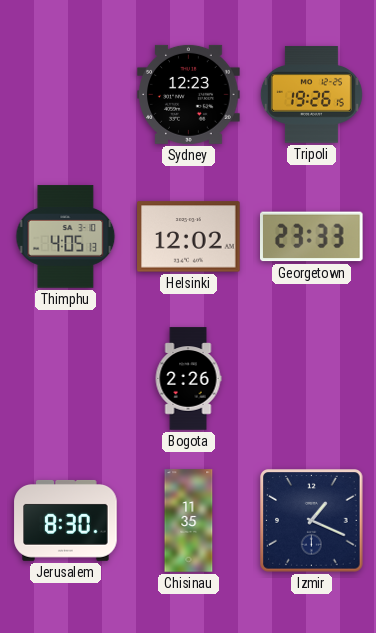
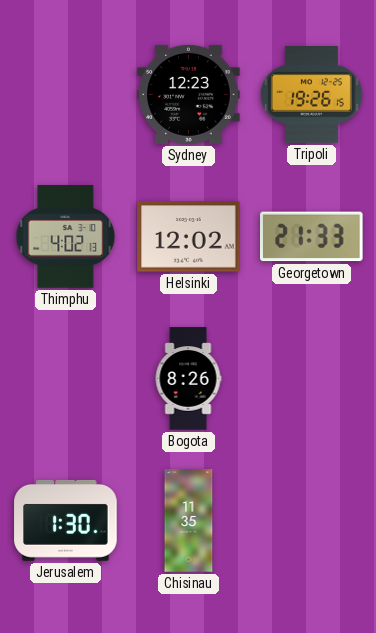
Thimphu: 4:05 -> 4:02
Georgetown: 23:33 -> 21:33
Bogota: 2:26 -> 8:26
Jerusalem: 8:30 -> 1:30
Izmir: 1:19 -> none
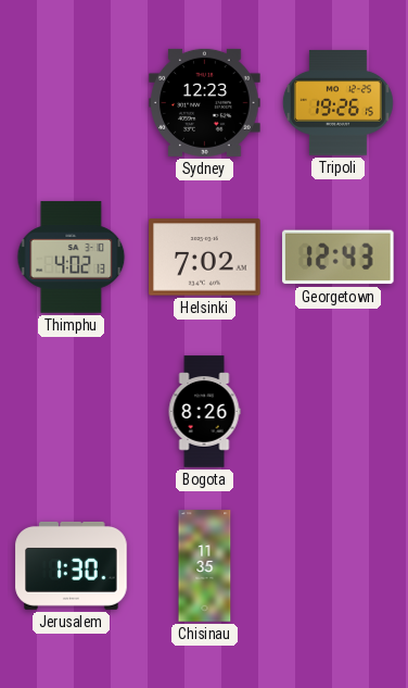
Helsinki: 12:02 -> 7:02
Georgetown: 21:33 -> 12:43
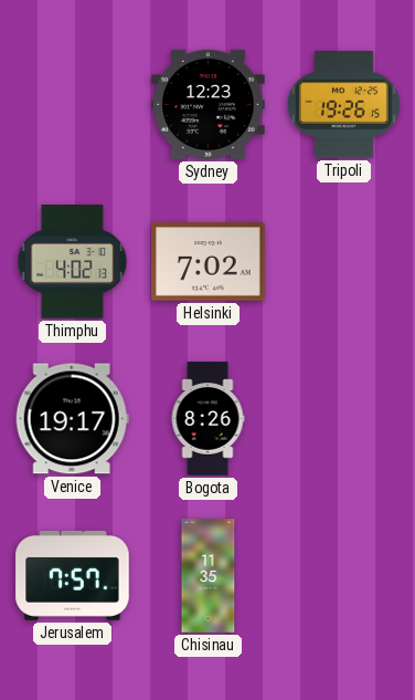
Georgetown: 12:43 -> none
Venice: none -> 19:17
Jerusalem: 1:30 -> 7:57
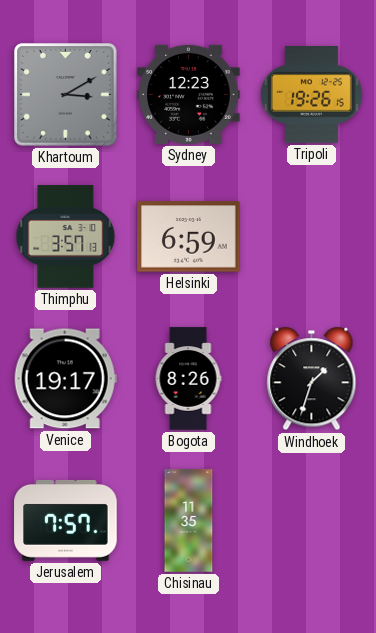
Khartoum: none -> 3:10
Thimphu: 4:02 -> 3:57
Helsinki: 7:02 -> 6:59
Windhoek: none -> 1:33
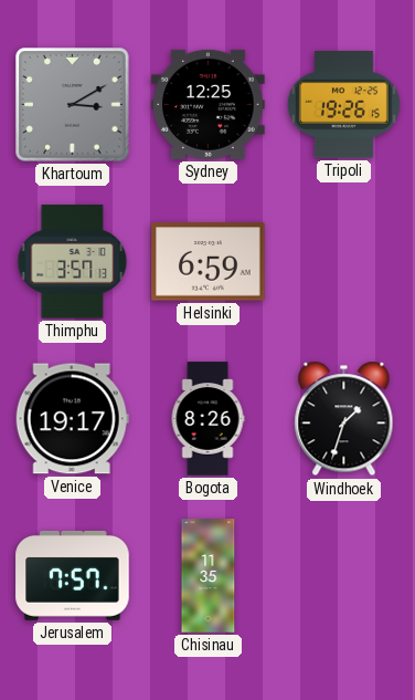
Sydney: 12:23 -> 12:25
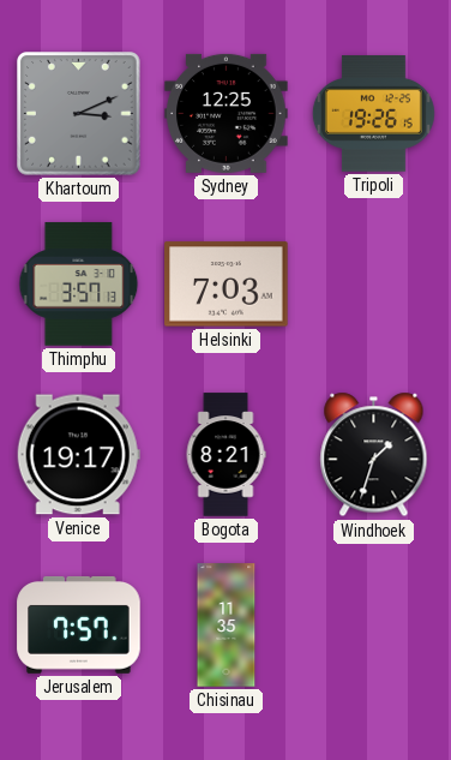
Khartoum: 3:10 -> 3:11
Helsinki: 6:59 -> 7:03
Bogota: 8:26 -> 8:21
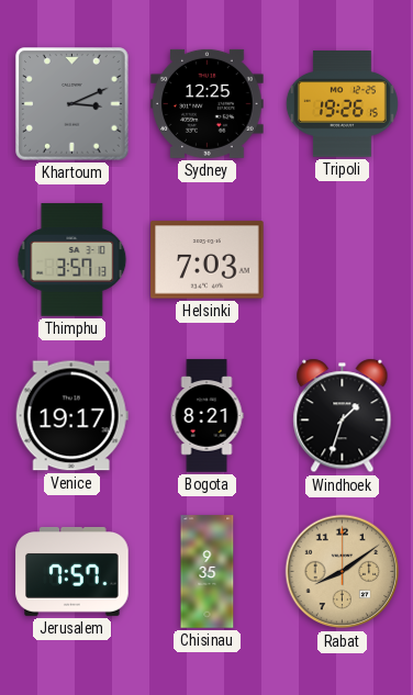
Chisinau: 11:35 -> 9:35
Rabat: none -> 8:09
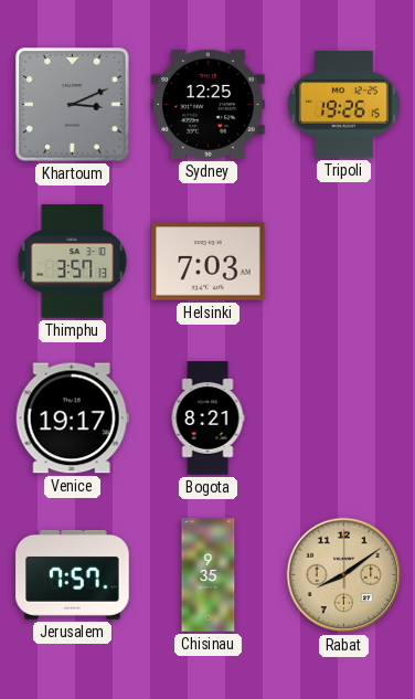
Windhoek: 1:33 -> none
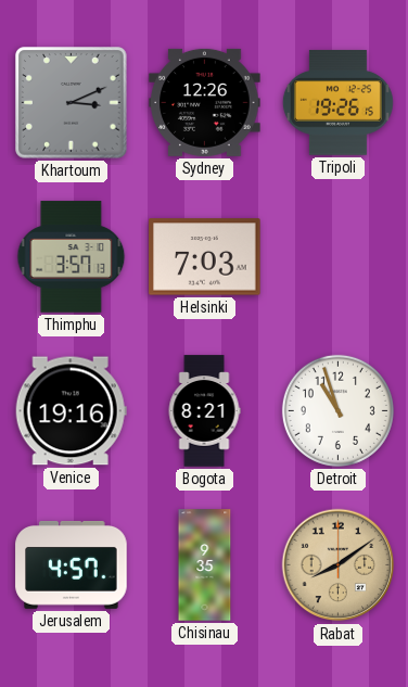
Sydney: 12:25 -> 12:26
Venice: 19:17 -> 19:16
Detroit: none -> 10:57
Jerusalem: 7:57 -> 4:57
